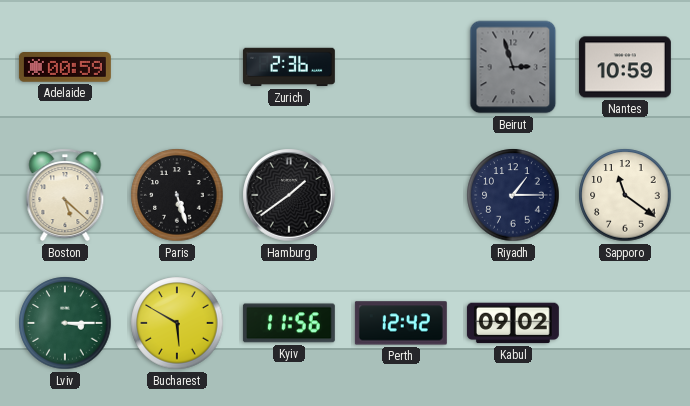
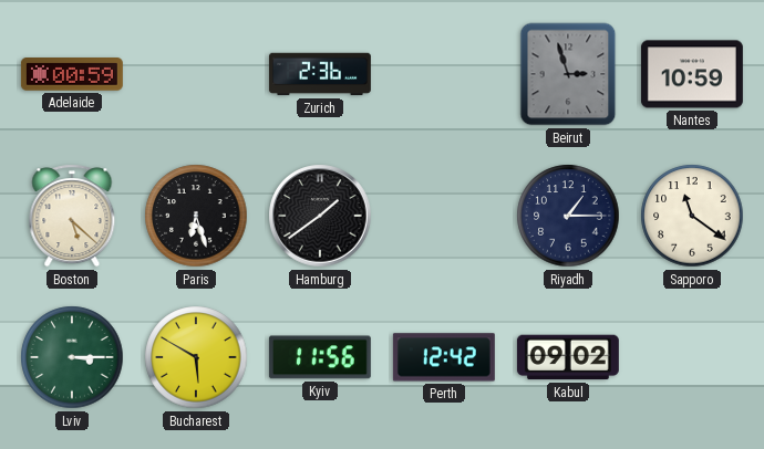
Paris: 5:27 -> 6:27
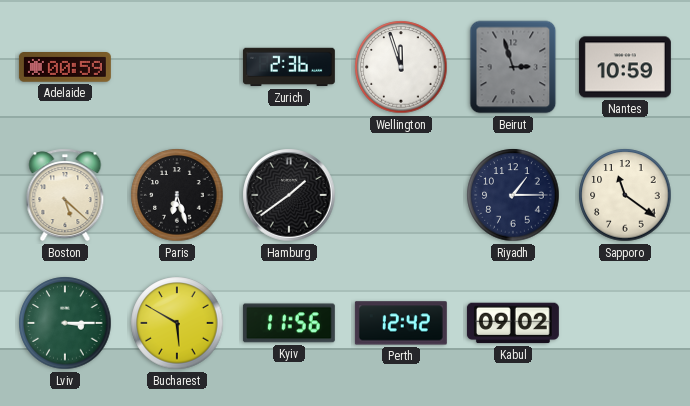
Wellington: none -> 11:57
